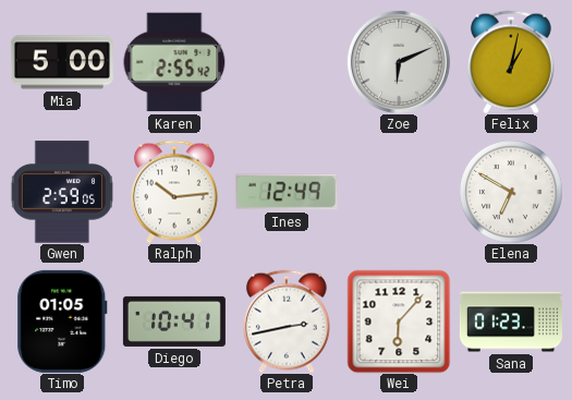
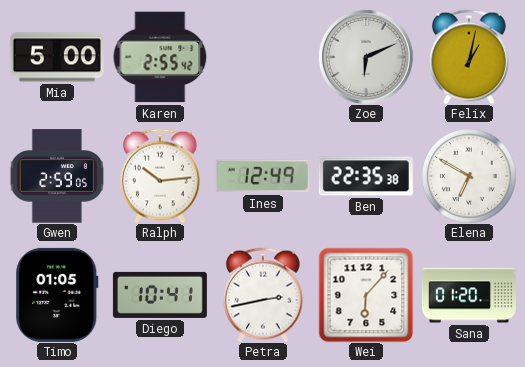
Ben: none -> 22:35
Sana: 01:23 -> 01:20
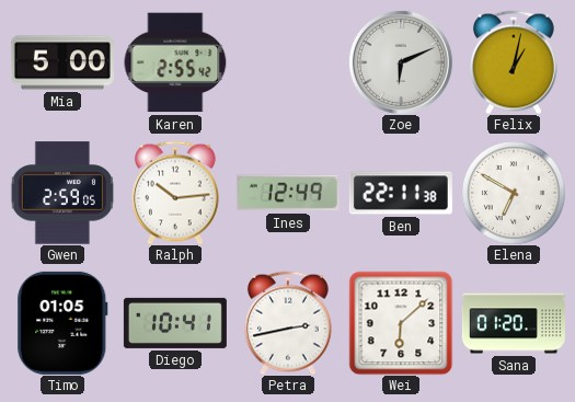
Ben: 22:35 -> 22:11
Wei: 6:07 -> 6:08
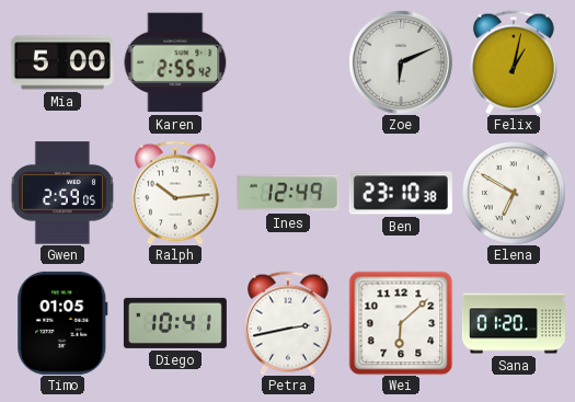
Ben: 22:11 -> 23:10
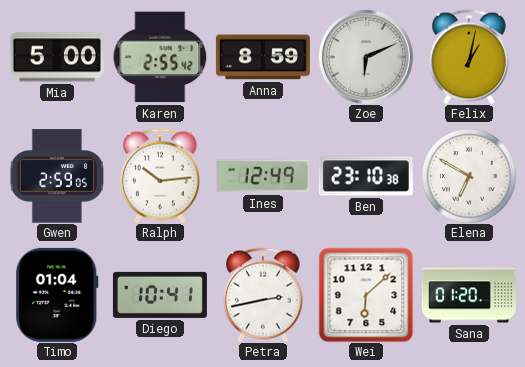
Anna: none -> 8:59
Timo: 01:05 -> 01:04
